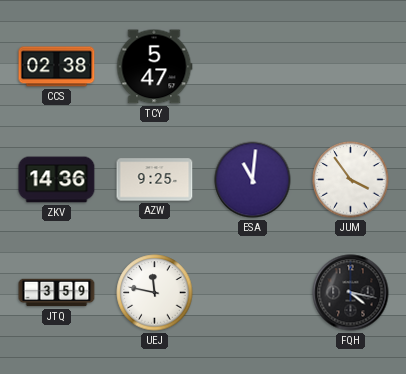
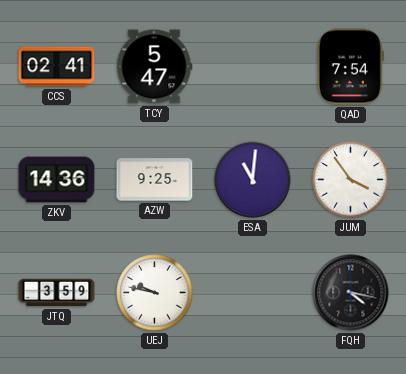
CCS: 02:38 -> 02:41
QAD: none -> 7:54
UEJ: 11:47 -> 9:47
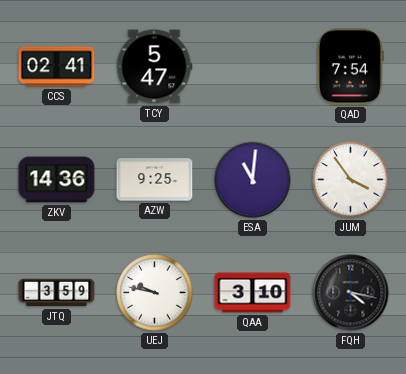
QAA: none -> 3:10
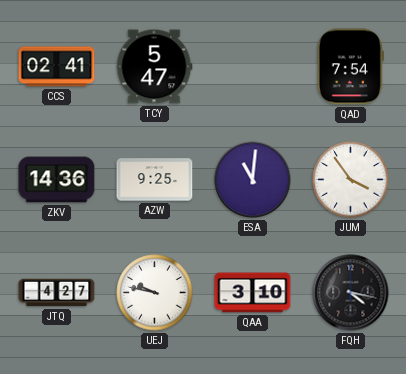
JTQ: 3:59 -> 4:27
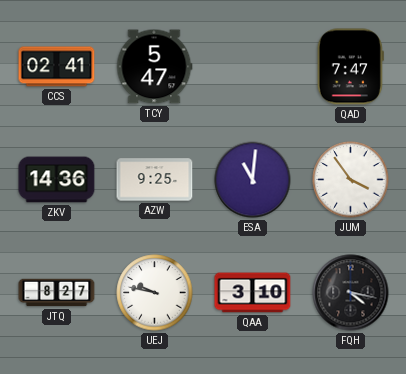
QAD: 7:54 -> 7:47
JTQ: 4:27 -> 8:27
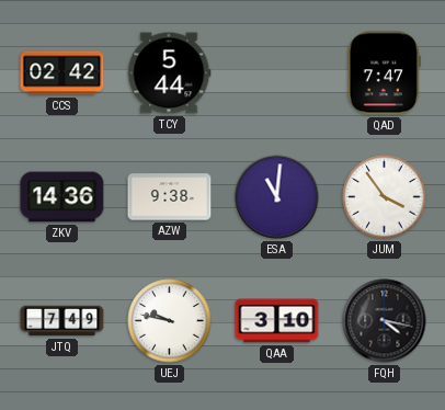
CCS: 02:41 -> 02:42
TCY: 5:47 -> 5:44
AZW: 9:25 -> 9:38
JTQ: 8:27 -> 7:49
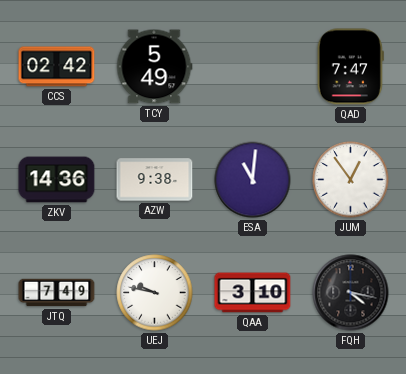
TCY: 5:44 -> 5:49
JUM: 3:54 -> 12:54
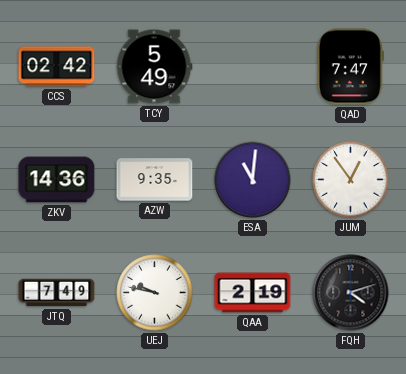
AZW: 9:38 -> 9:35
QAA: 3:10 -> 2:19
FQH: 4:17 -> 4:12
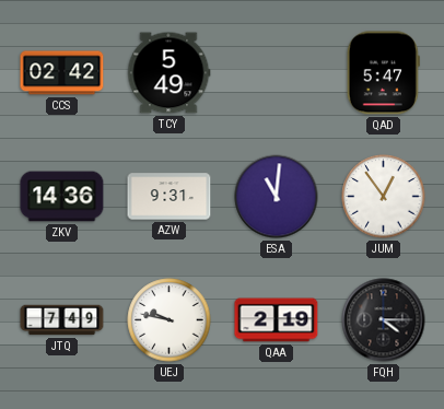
QAD: 7:47 -> 5:47
AZW: 9:35 -> 9:31
FQH: 4:12 -> 4:15
